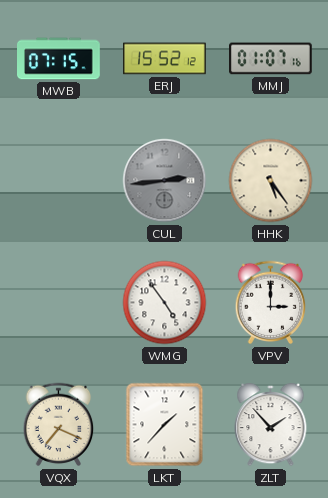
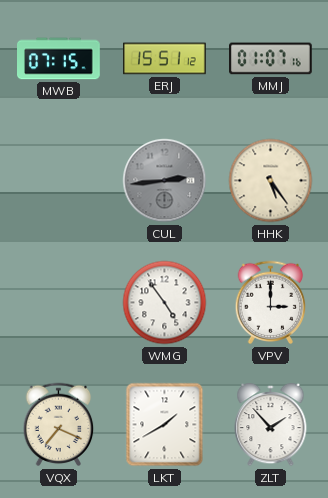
ERJ: 15:52 -> 15:51
LKT: 1:37 -> 1:40
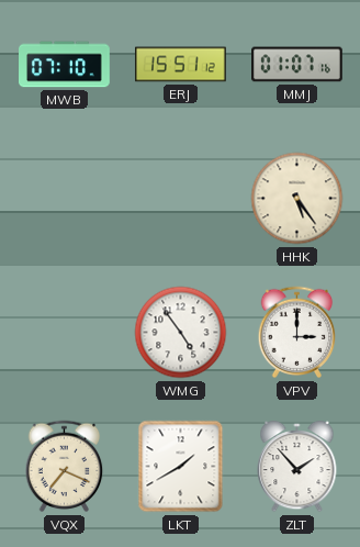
MWB: 07:15 -> 07:10
CUL: 2:44 -> none
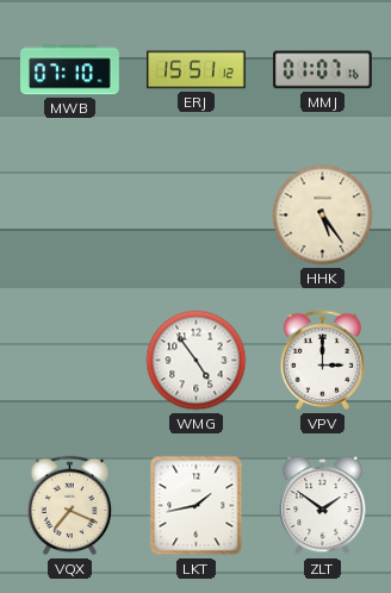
LKT: 1:40 -> 1:43
ZLT: 1:53 -> 1:51
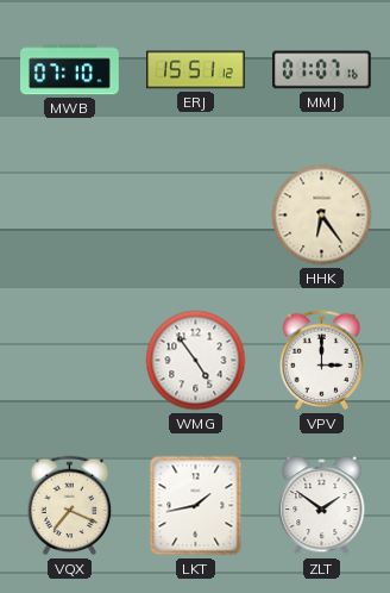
HHK: 5:24 -> 6:24
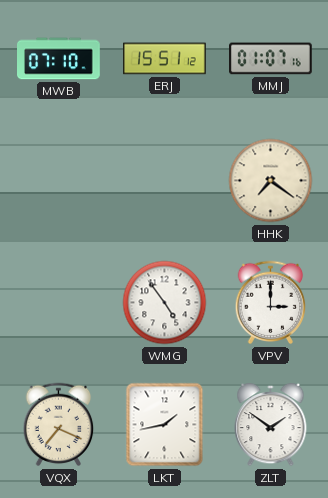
HHK: 6:24 -> 7:21
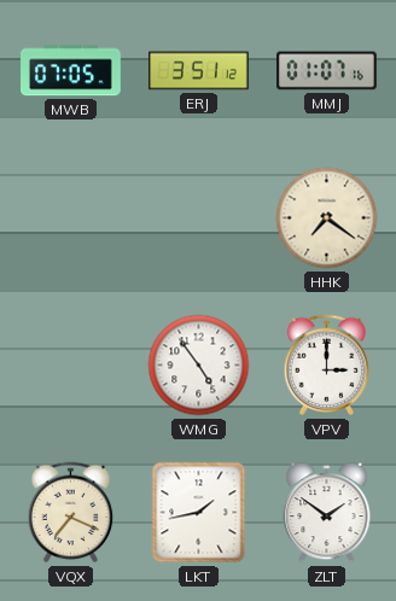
MWB: 07:10 -> 07:05
ERJ: 15:51 -> 3:51
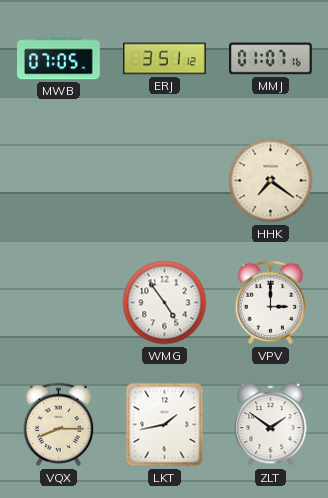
VQX: 7:19 -> 8:15
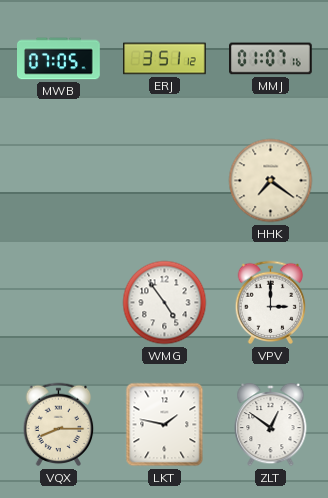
LKT: 1:43 -> 1:47
ZLT: 1:51 -> 12:51
